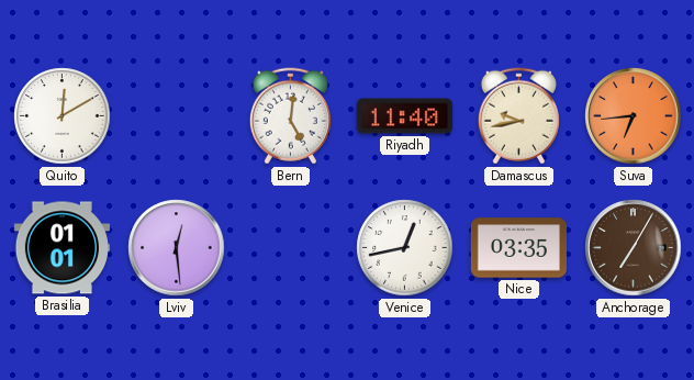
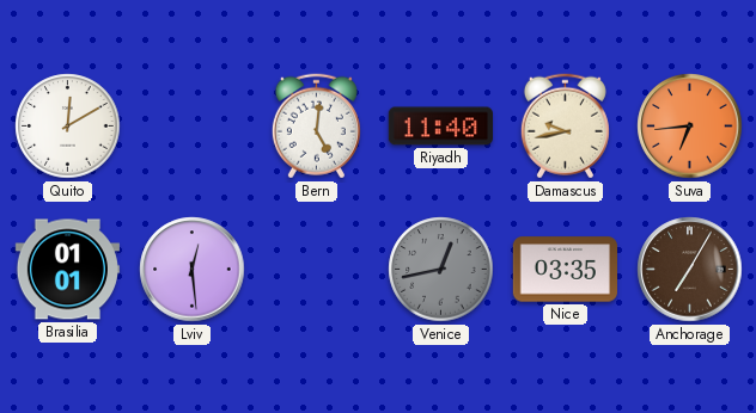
Venice dial: white -> grey
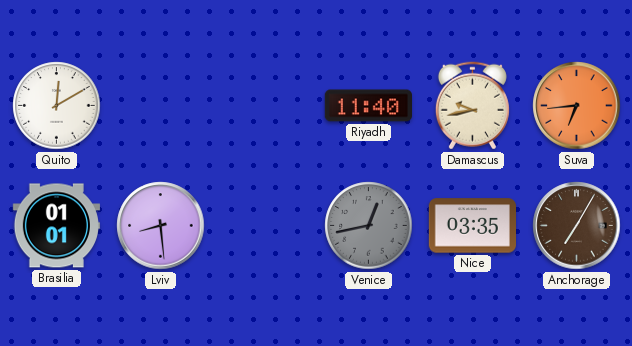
Bern: 5:01 -> none
Lviv: 12:29 -> 8:29
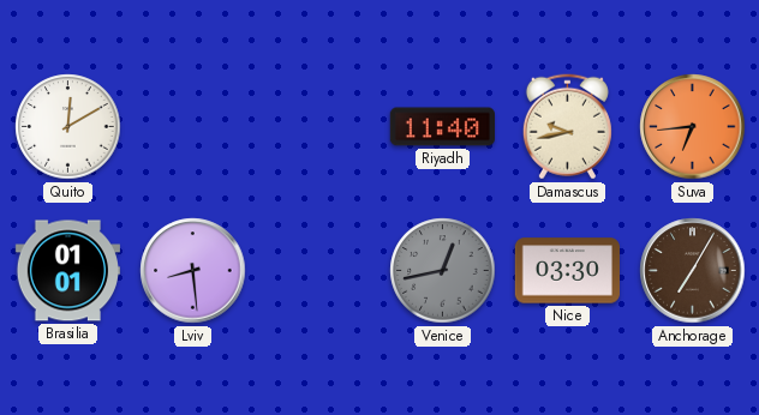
Nice: 03:35 -> 03:30
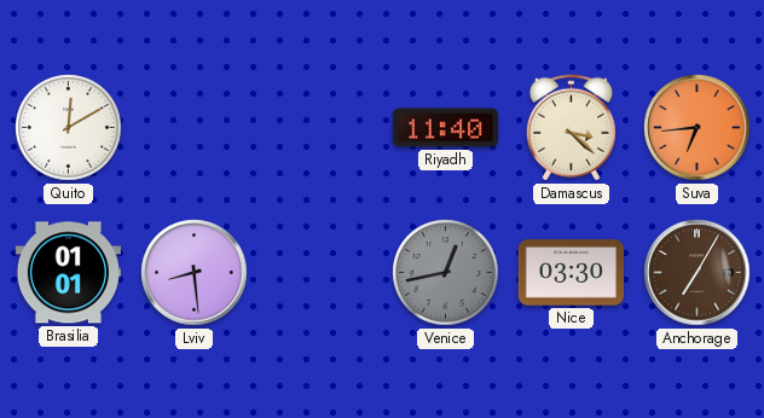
Damascus: 9:43 -> 3:22
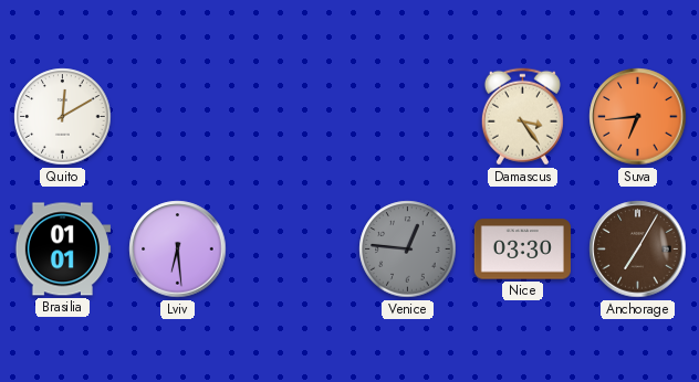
Riyadh: 11:40 -> none
Damascus: 3:22 -> 3:24
Lviv: 8:29 -> 6:29
Venice: 12:43 -> 12:46
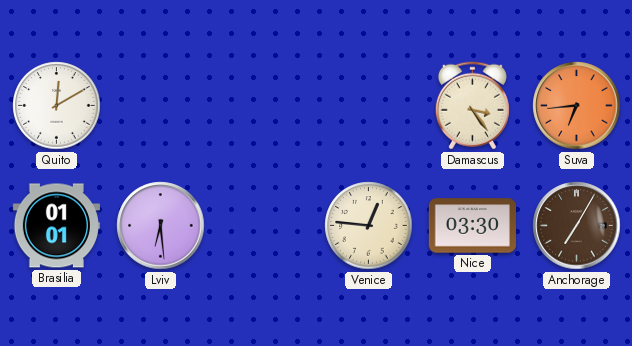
Venice dial: grey -> cream
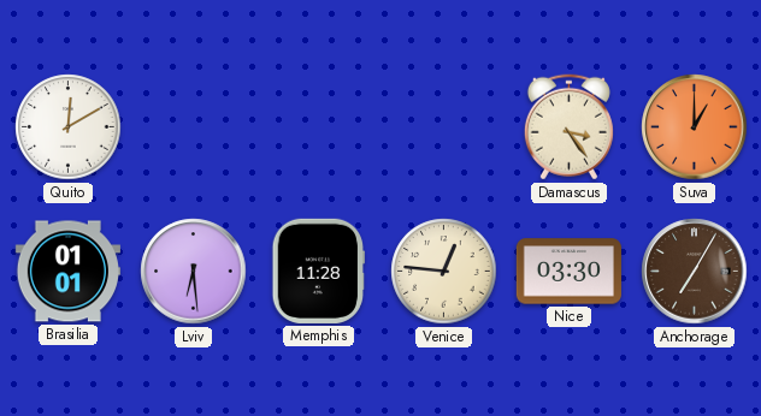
Suva: 6:44 -> 1:00
Memphis: none -> 11:28
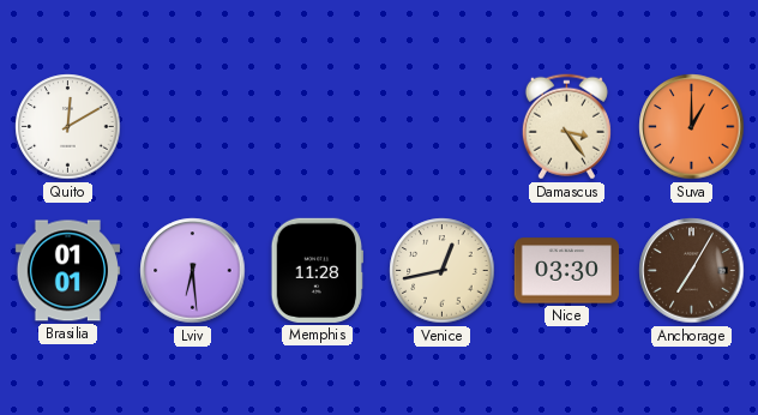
Venice: 12:46 -> 12:43
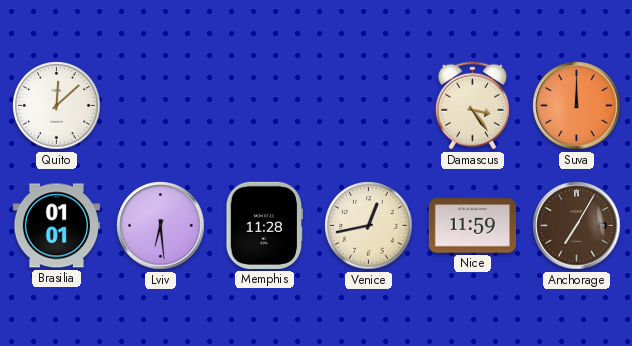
Quito: 12:10 -> 12:08
Suva: 1:00 -> 12:00
Nice: 03:30 -> 11:59
